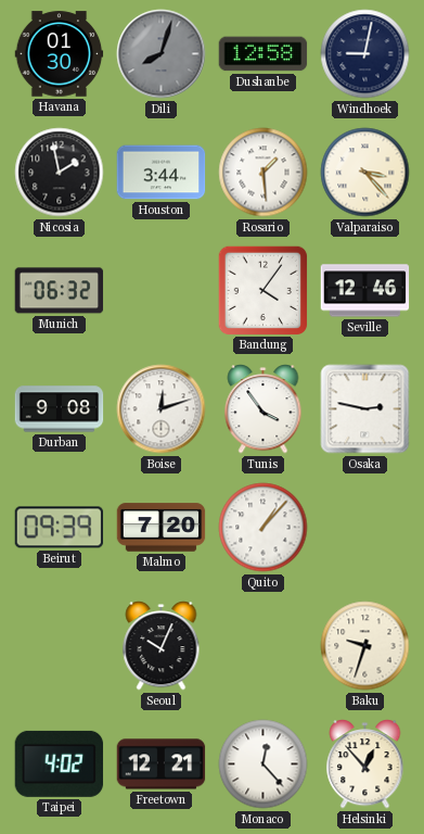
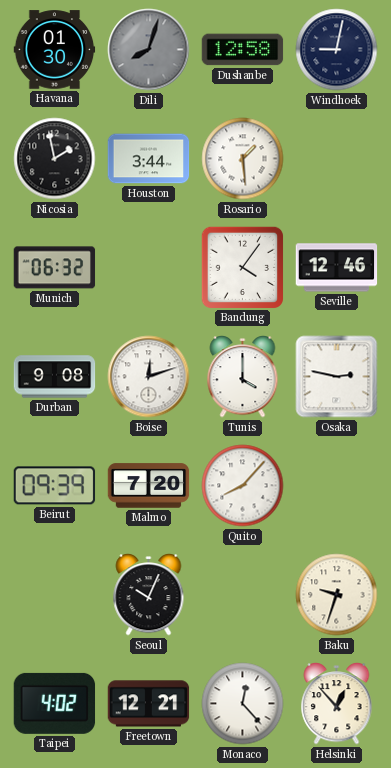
Valparaiso: 3:23 -> none
Tunis: 3:54 -> 4:00
Quito: 1:07 -> 8:07
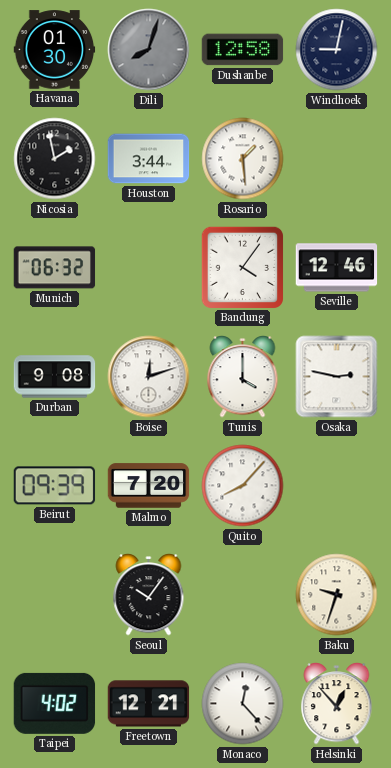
Seoul: 10:04 -> 10:06
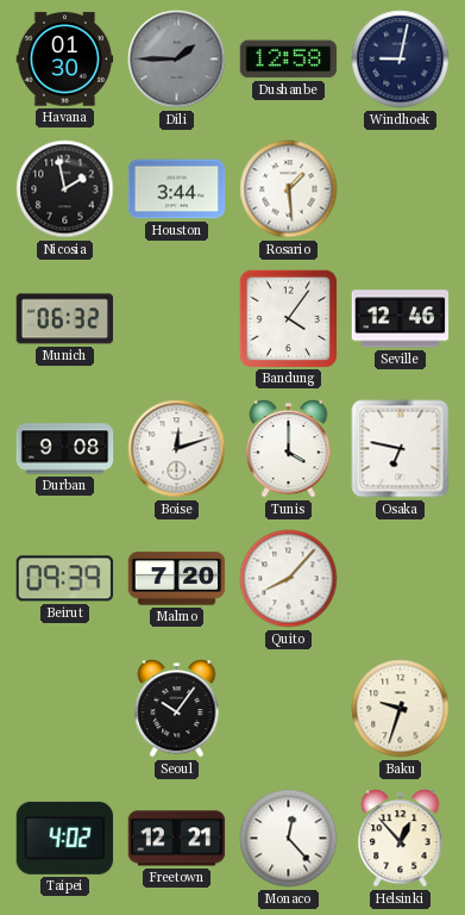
Dili: 8:03 -> 1:45
Osaka: 2:47 -> 6:47
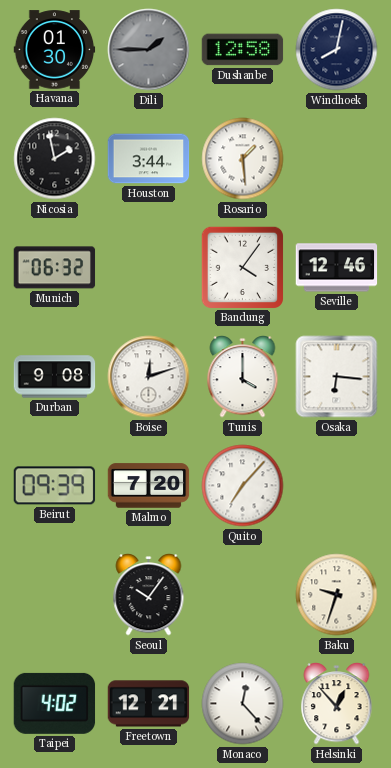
Windhoek: 9:02 -> 8:02
Osaka: 6:47 -> 6:16
Quito: 8:07 -> 7:07
